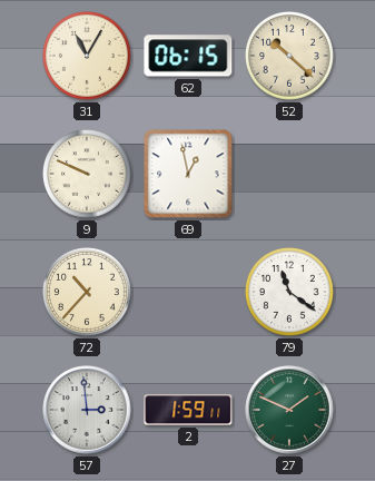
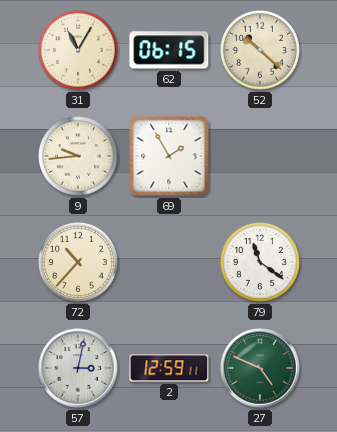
9: 9:49 -> 9:44
69: 12:58 -> 1:55
57: 2:59 -> 3:02
2: 1:59 -> 12:59
27: 1:49 -> 4:49
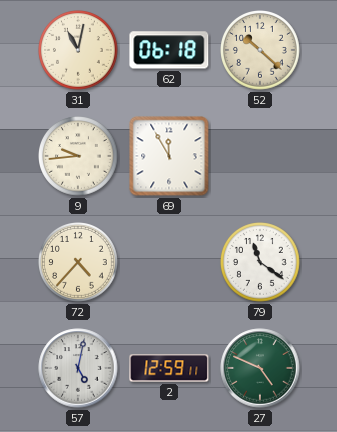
31: 11:05 -> 11:02
62: 06:15 -> 06:18
69: 1:55 -> 11:55
72: 10:37 -> 4:37
57: 3:02 -> 5:02
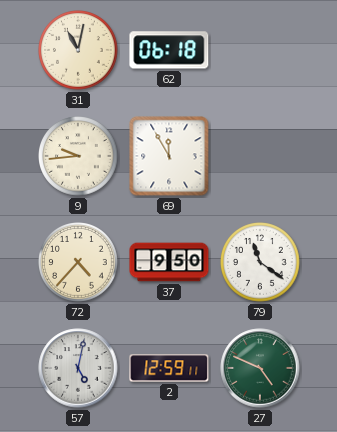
52: 10:22 -> none
37: none -> 9:50
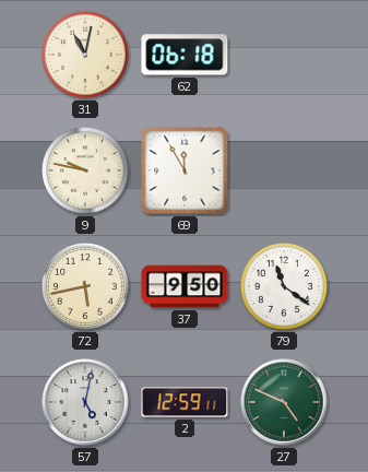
9: 9:44 -> 9:47
72: 4:37 -> 5:43
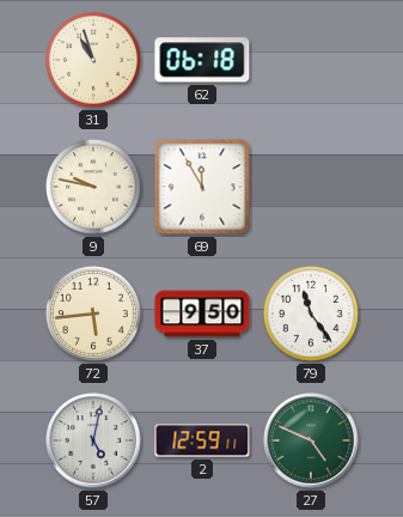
31: 11:02 -> 10:57
72: 5:43 -> 5:44
79: 11:21 -> 11:24
